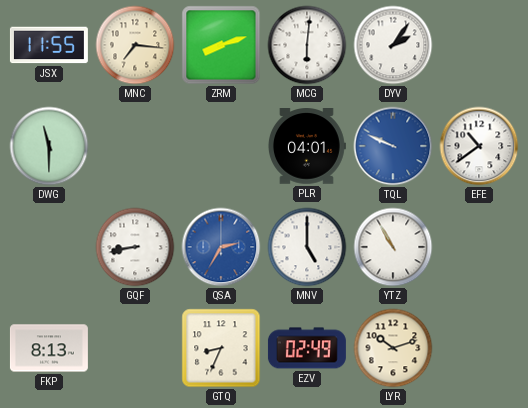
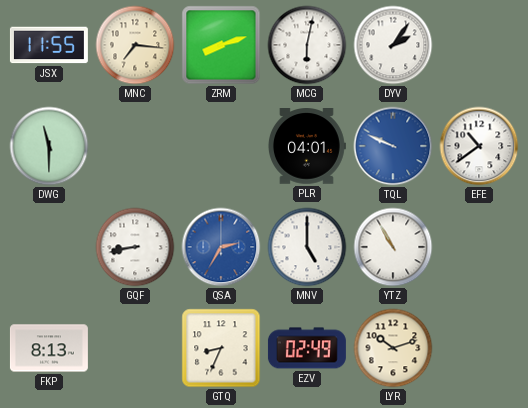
MCG: 6:01 -> 6:02
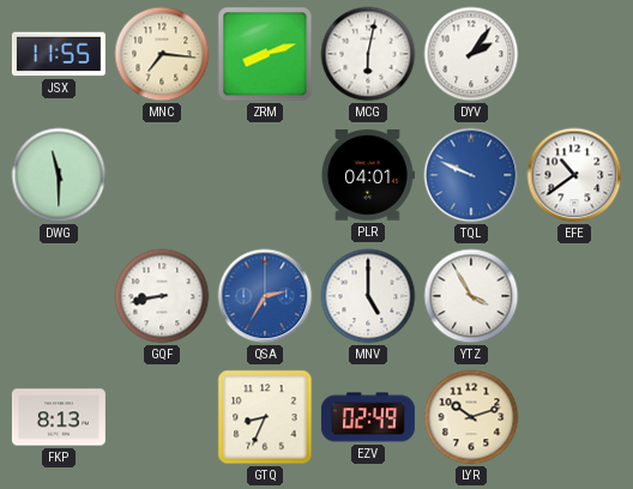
YTZ: 10:55 -> 3:55
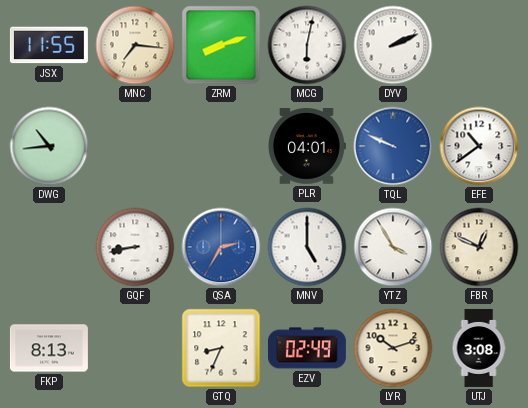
DYV: 2:06 -> 2:11
DWG: 11:30 -> 10:44
FBR: none -> 12:49
UTJ: none -> 3:08
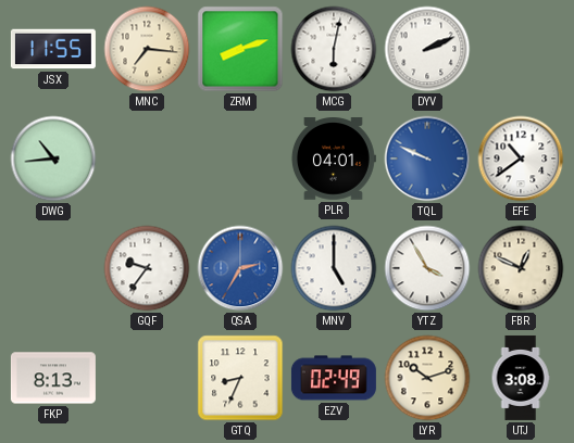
GQF: 8:43 -> 9:36
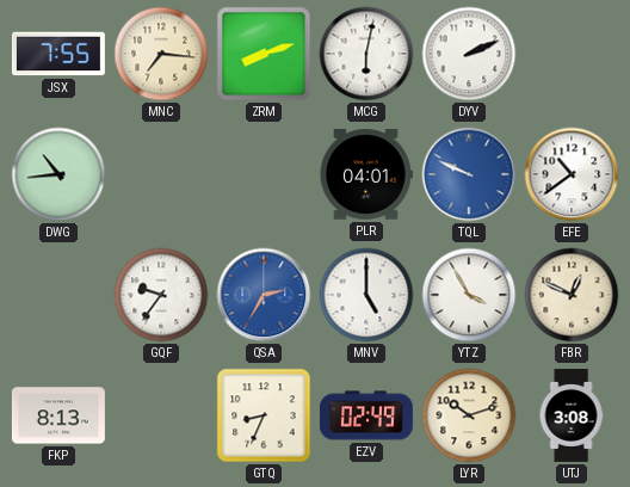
JSX: 11:55 -> 7:55
